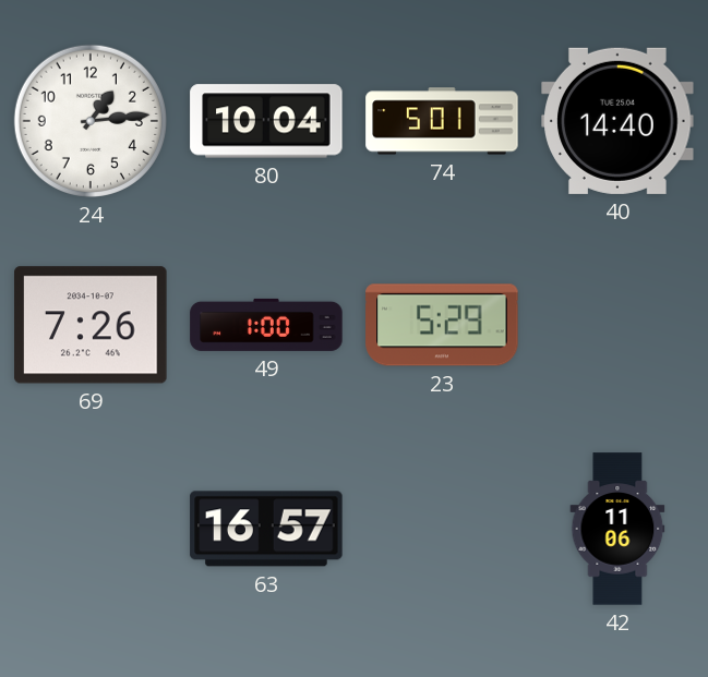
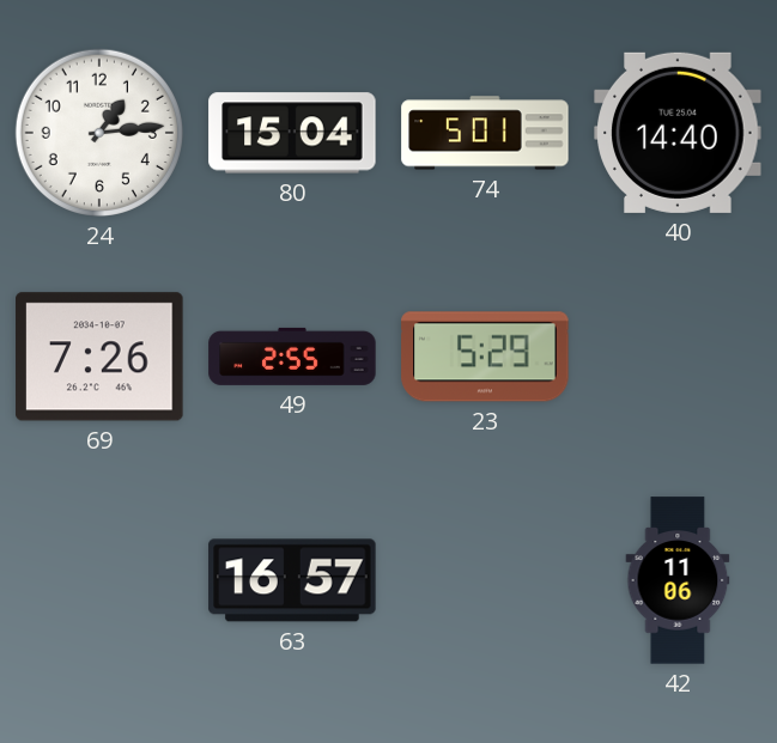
80: 10:04 -> 15:04
49: 1:00 -> 2:55
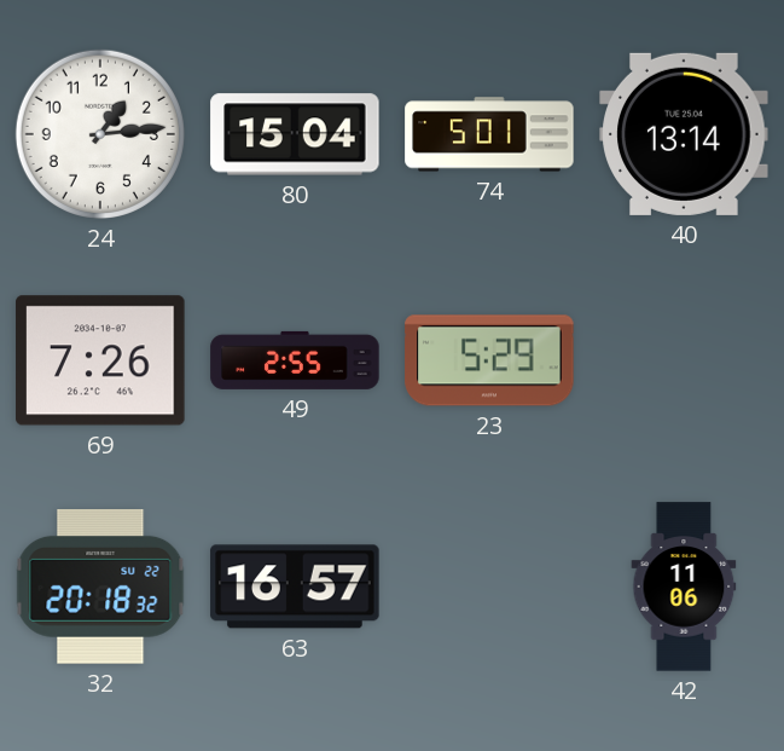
40: 14:40 -> 13:14
32: none -> 20:18
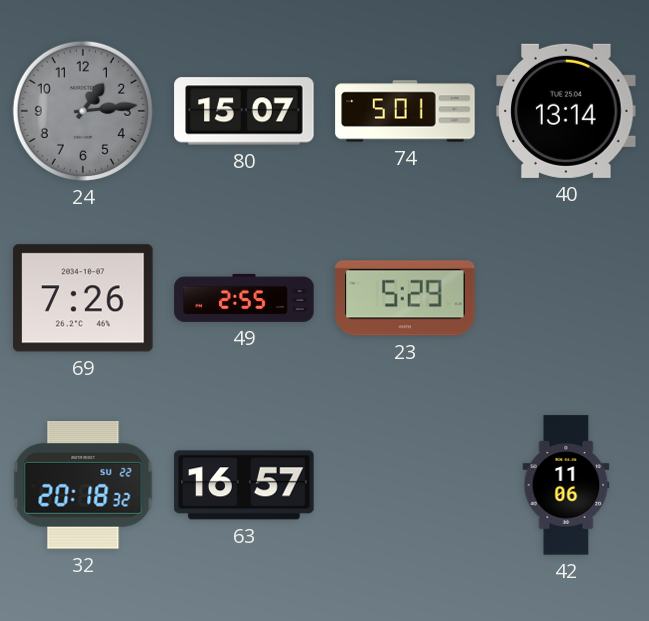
24 dial: white -> grey
80: 15:04 -> 15:07
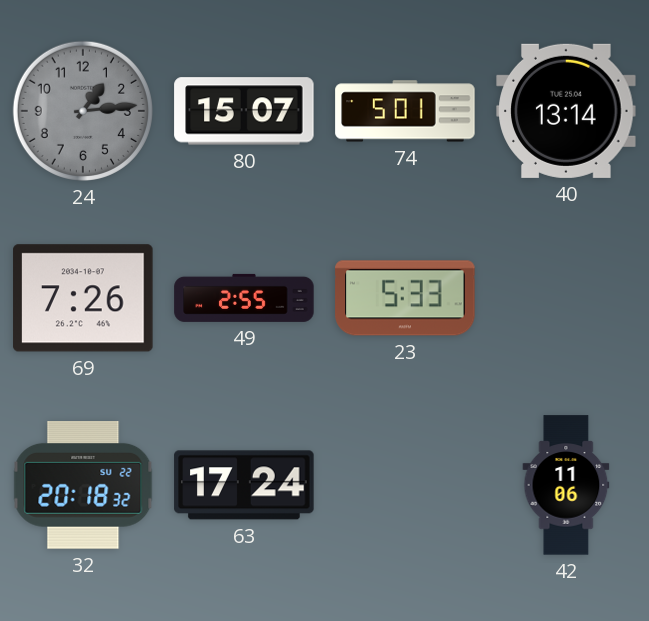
23: 5:29 -> 5:33
63: 16:57 -> 17:24
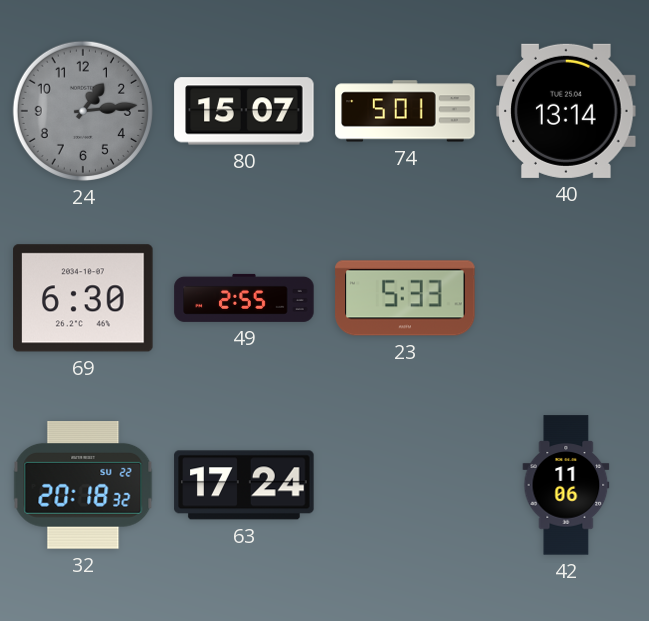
69: 7:26 -> 6:30
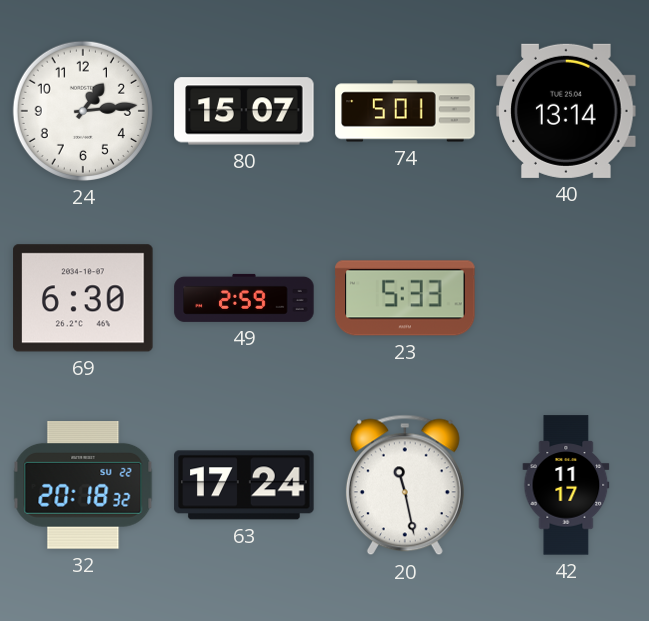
24 dial: grey -> white
49: 2:55 -> 2:59
20: none -> 11:28
42: 11:06 -> 11:17
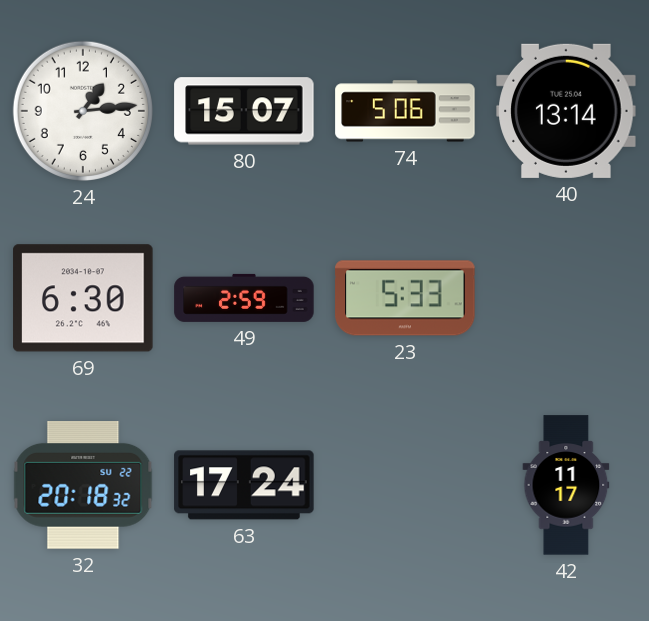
74: 5:01 -> 5:06
20: 11:28 -> none
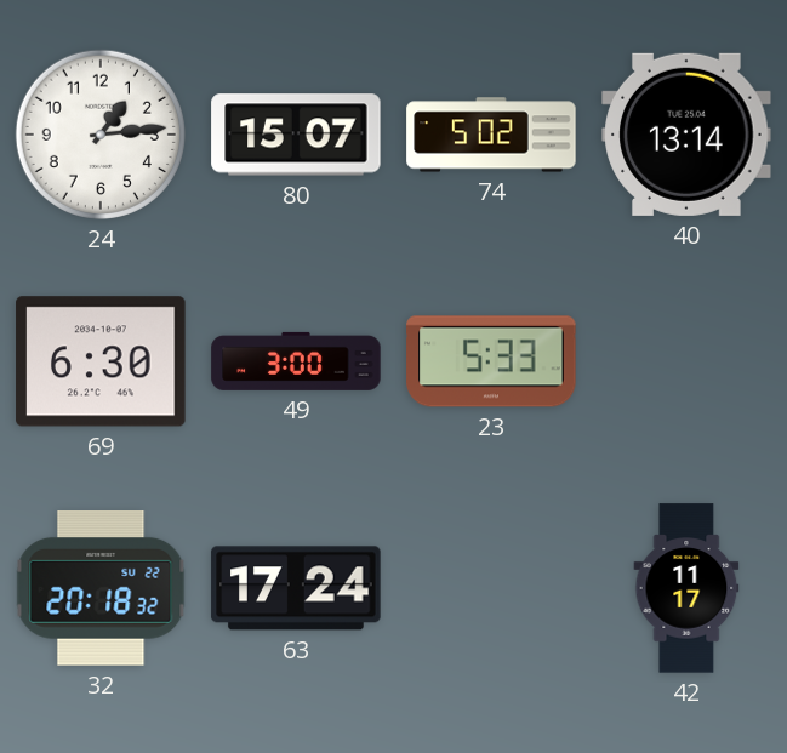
74: 5:06 -> 5:02
49: 2:59 -> 3:00
